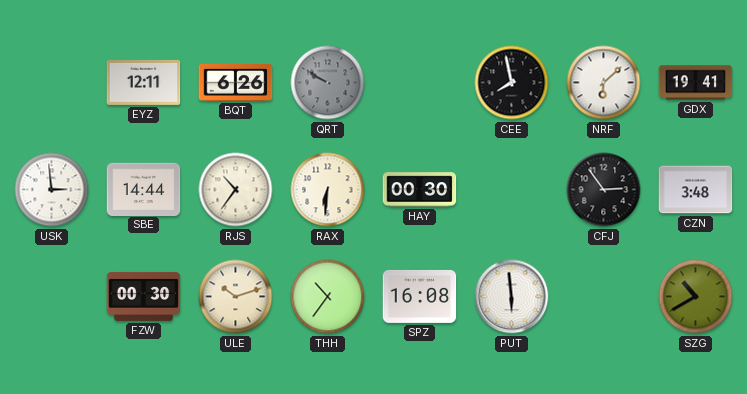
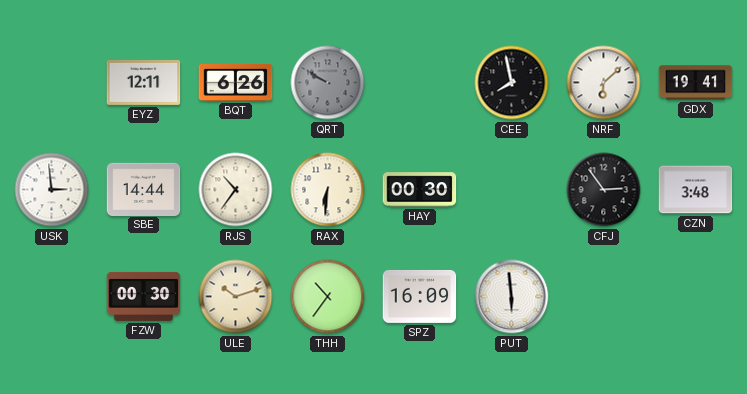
SPZ: 16:08 -> 16:09
SZG: 10:40 -> none
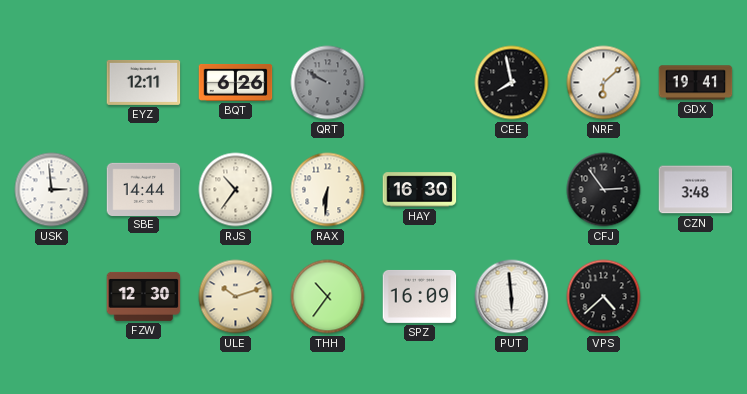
HAY: 00:30 -> 16:30
FZW: 00:30 -> 12:30
VPS: none -> 4:38
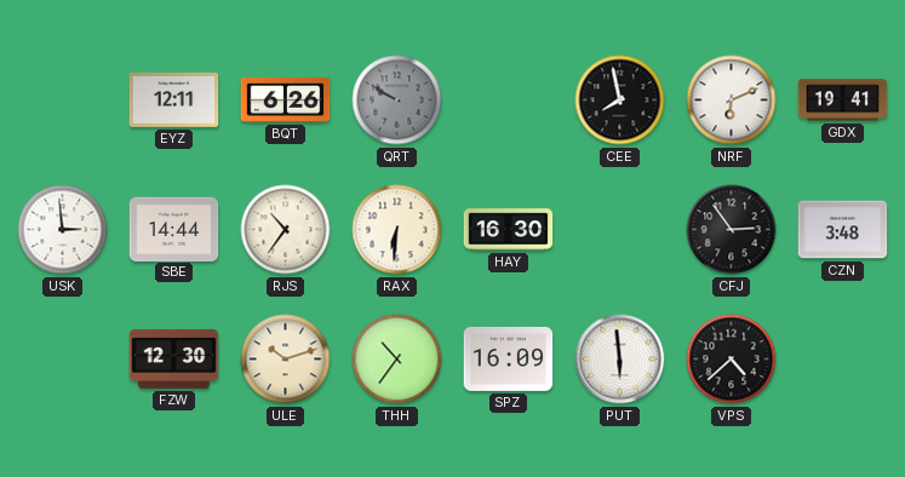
NRF: 6:08 -> 6:11
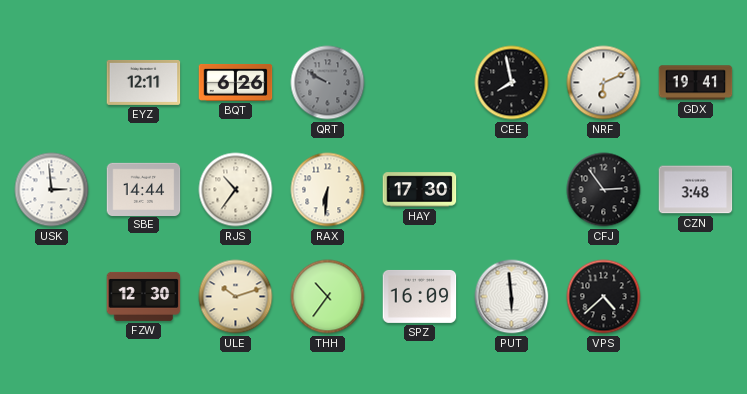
HAY: 16:30 -> 17:30
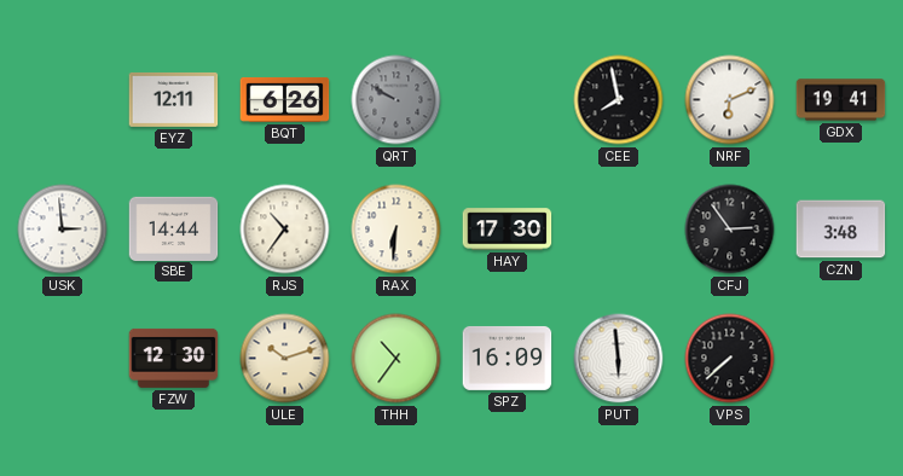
VPS: 4:38 -> 7:38
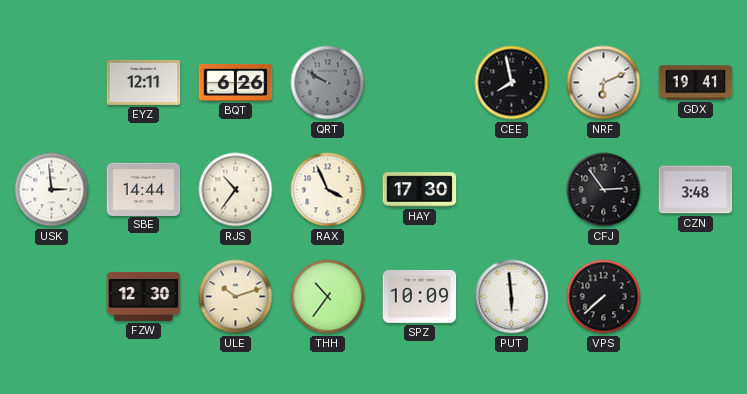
RAX: 6:31 -> 3:56
SPZ: 16:09 -> 10:09
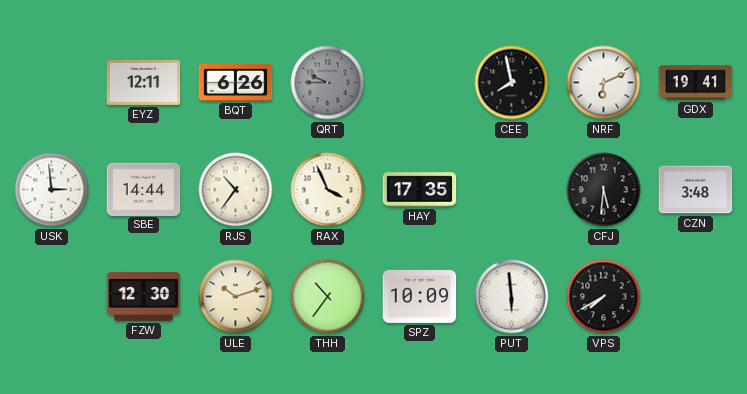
QRT: 9:50 -> 9:45
HAY: 17:30 -> 17:35
CFJ: 2:54 -> 5:31
VPS: 7:38 -> 7:40
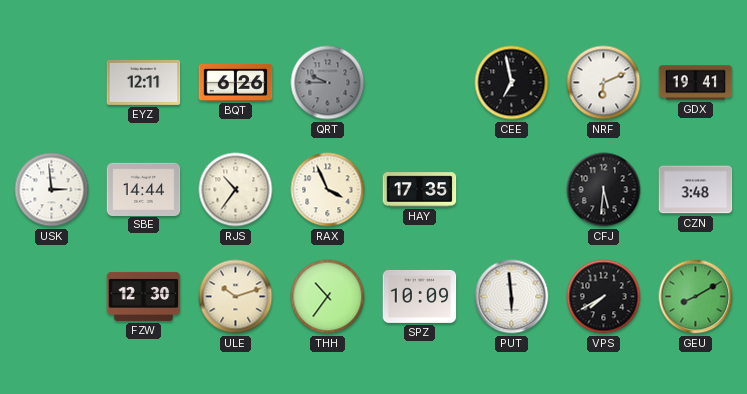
CEE: 7:58 -> 6:58
GEU: none -> 8:10
